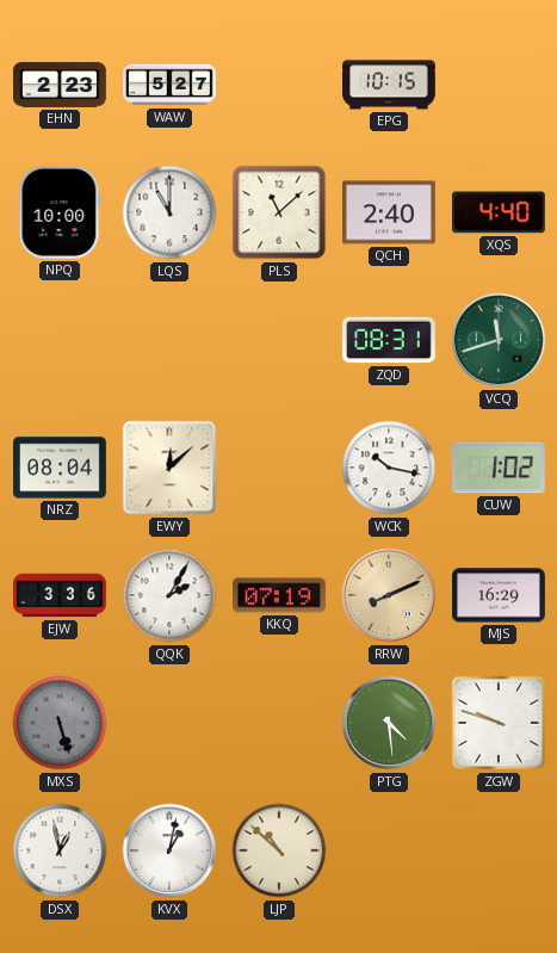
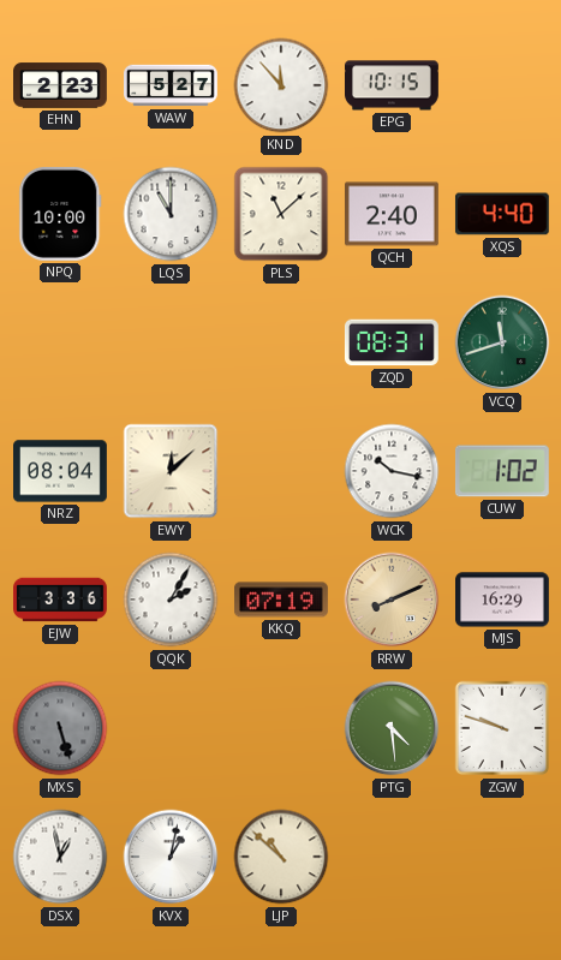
KND: none -> 11:53
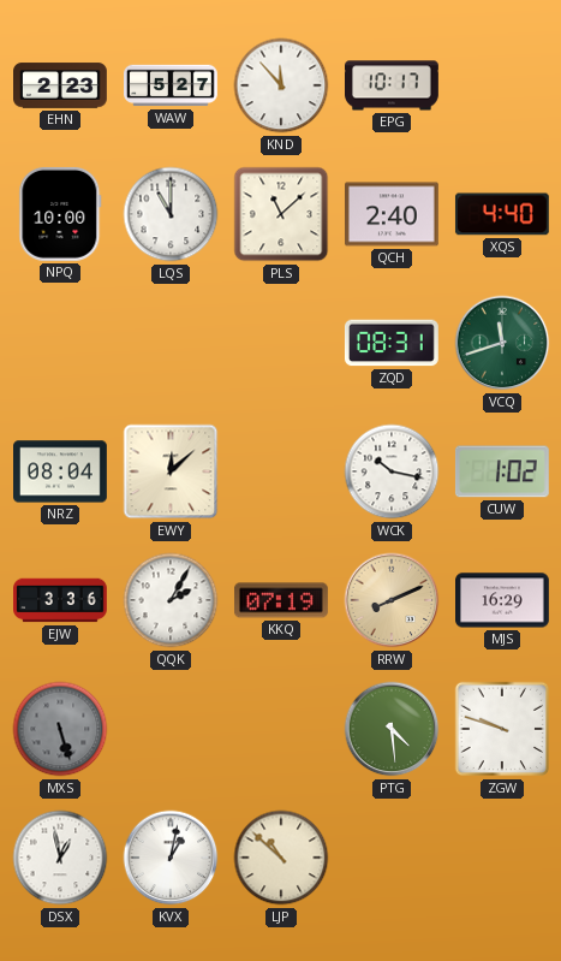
EPG: 10:15 -> 10:17
